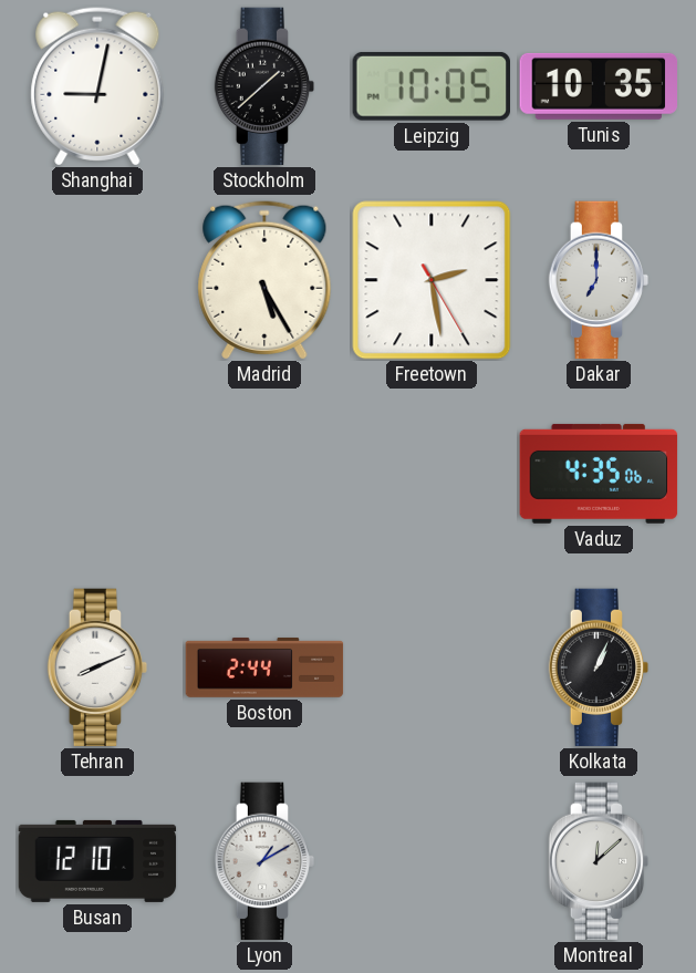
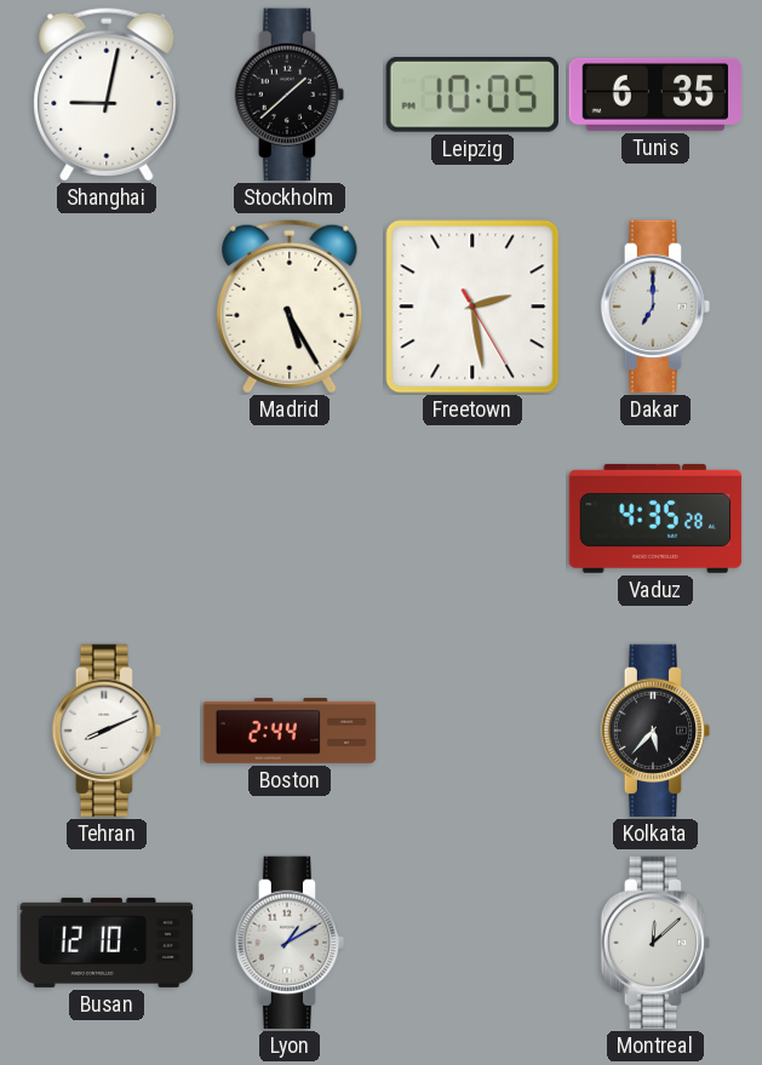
Tunis: 10:35 -> 6:35
Vaduz: 4:35:06 -> 4:35:28
Kolkata: 1:04 -> 5:37
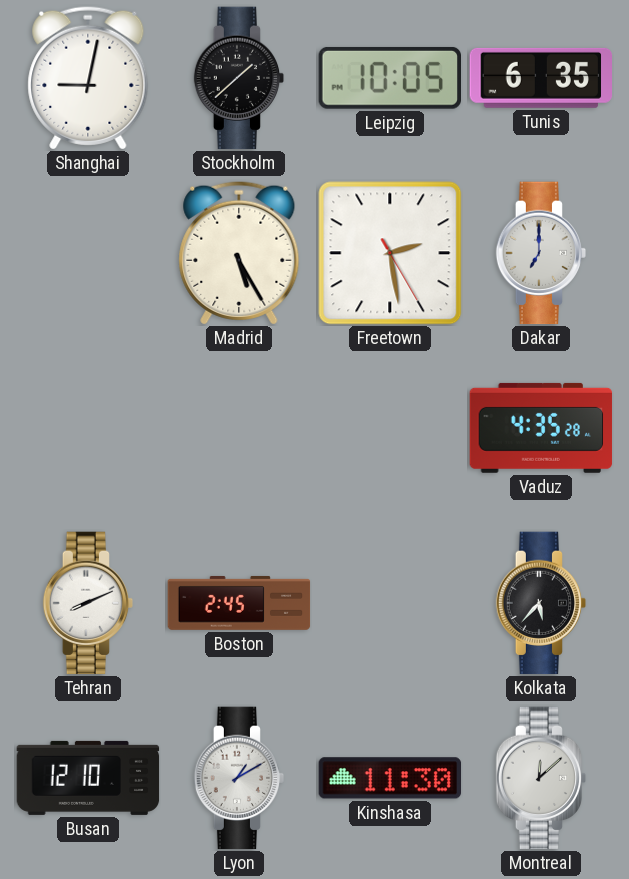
Boston: 2:44 -> 2:45
Kinshasa: none -> 11:30
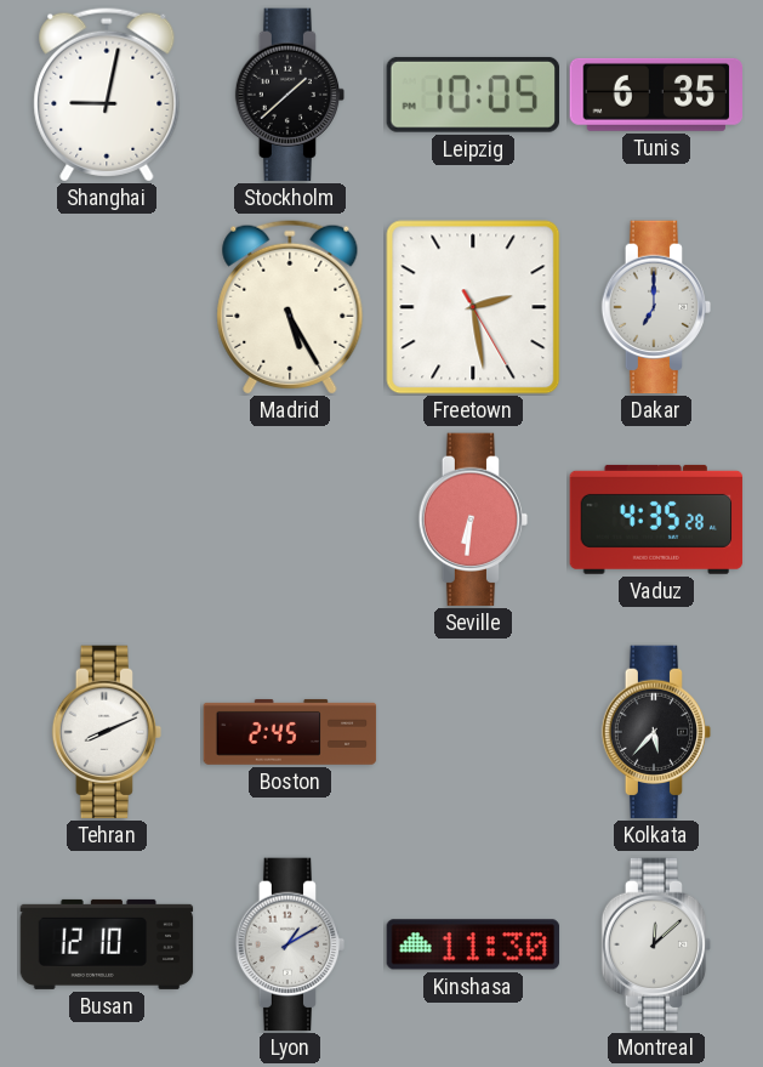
Seville: none -> 6:31
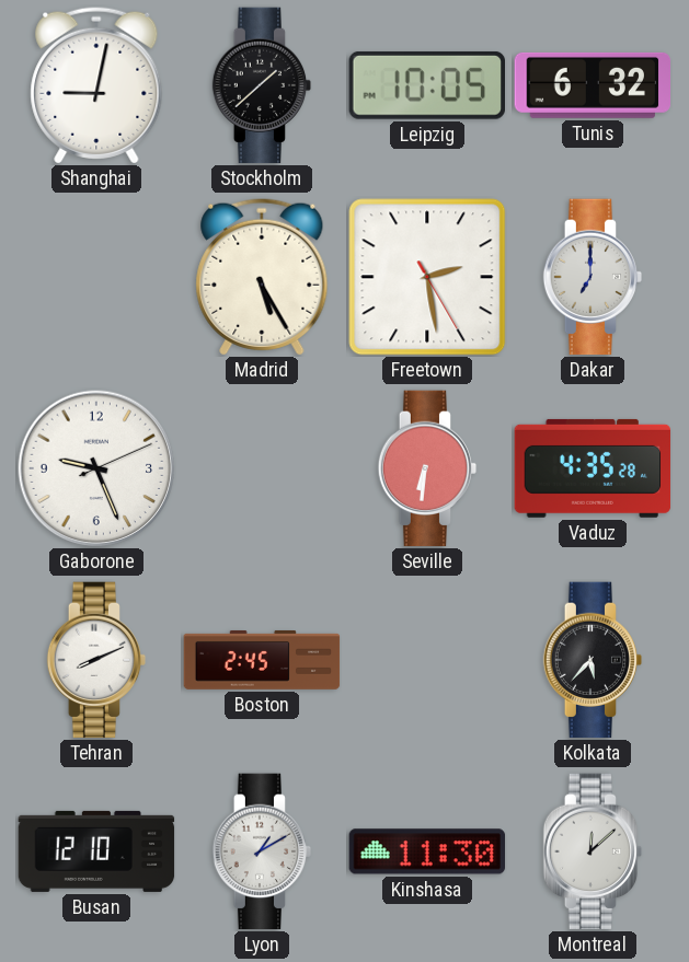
Tunis: 6:35 -> 6:32
Gaborone: none -> 9:26
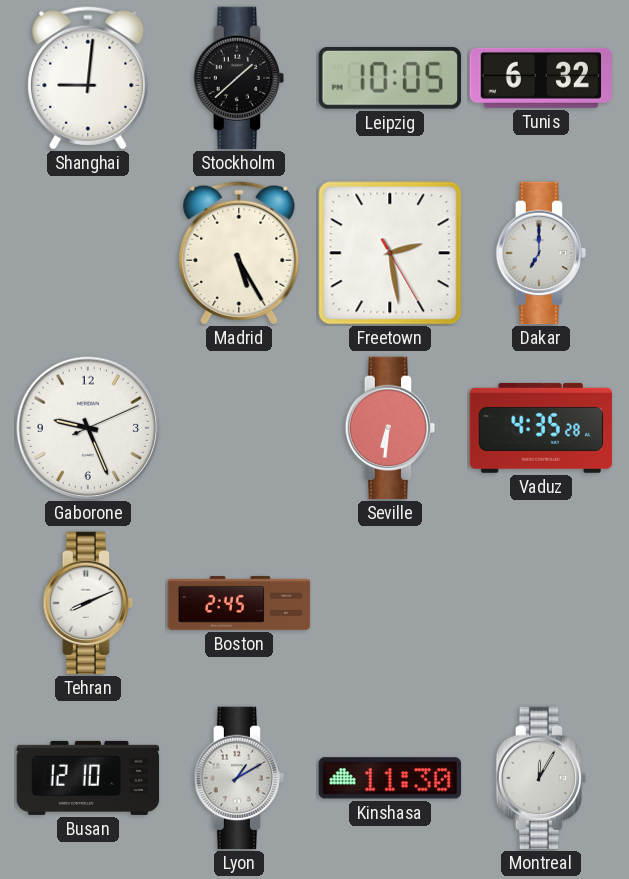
Shanghai: 9:02 -> 9:01
Kolkata: 5:37 -> none
Montreal: 12:08 -> 12:05
